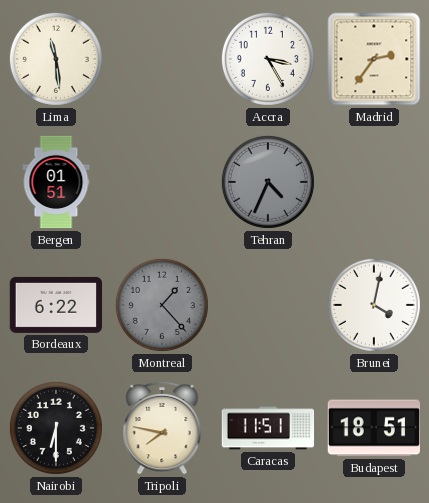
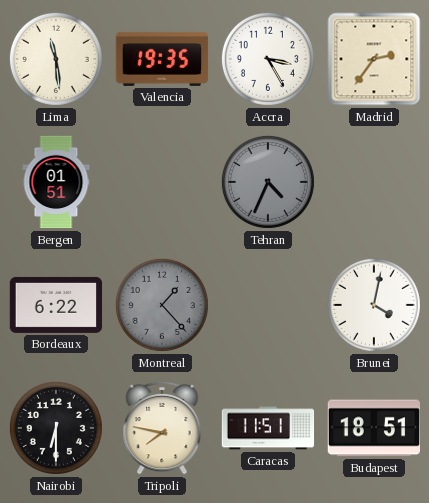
Valencia: none -> 19:35
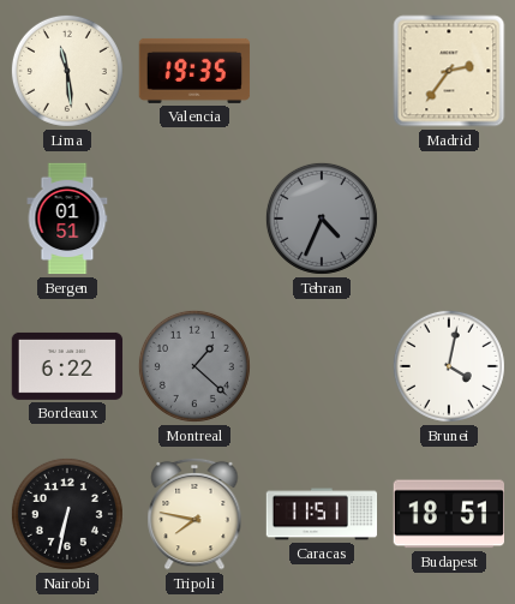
Accra: 3:25 -> none
Montreal: 1:23 -> 1:22
Nairobi: 6:30 -> 6:32
